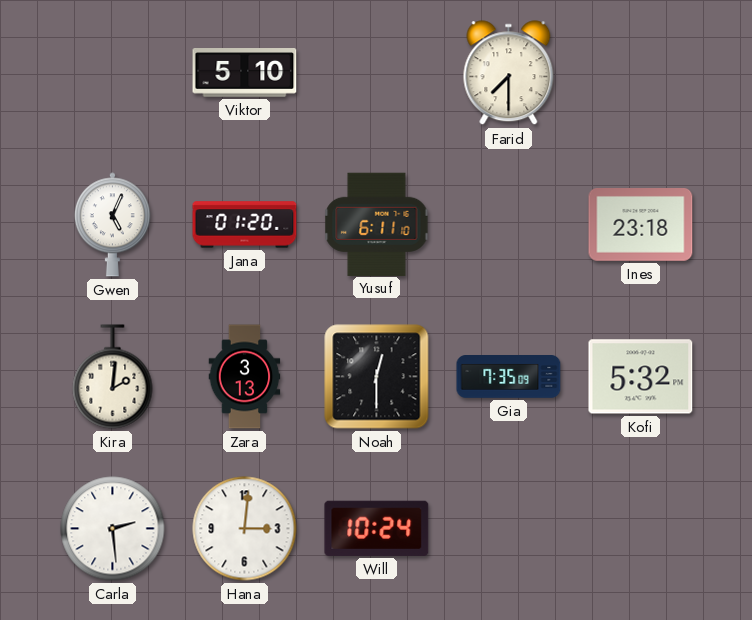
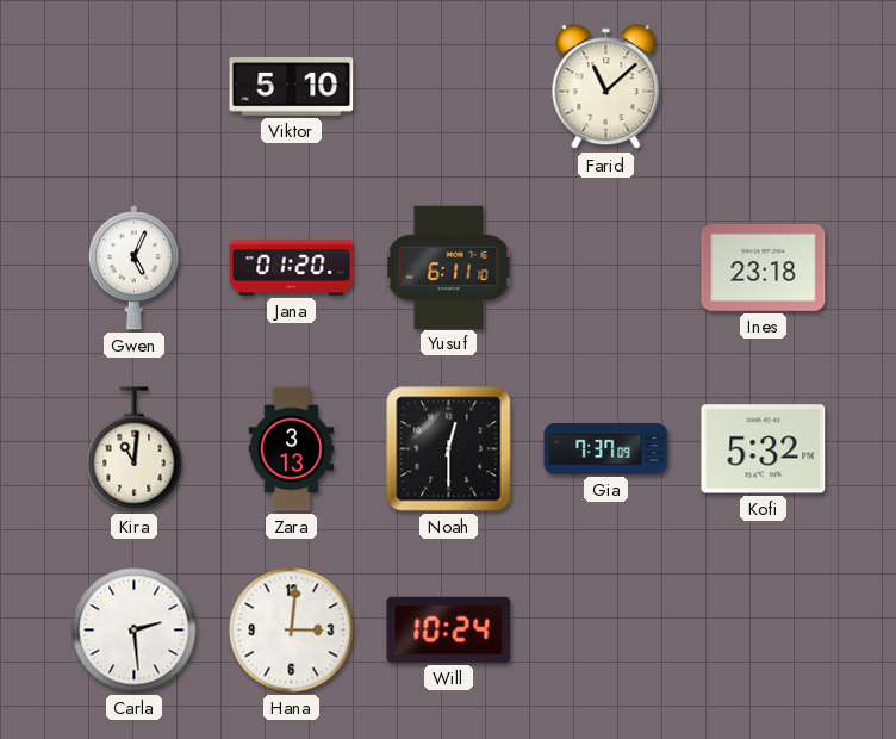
Farid: 7:30 -> 11:08
Kira: 2:01 -> 11:01
Gia: 7:35 -> 7:37
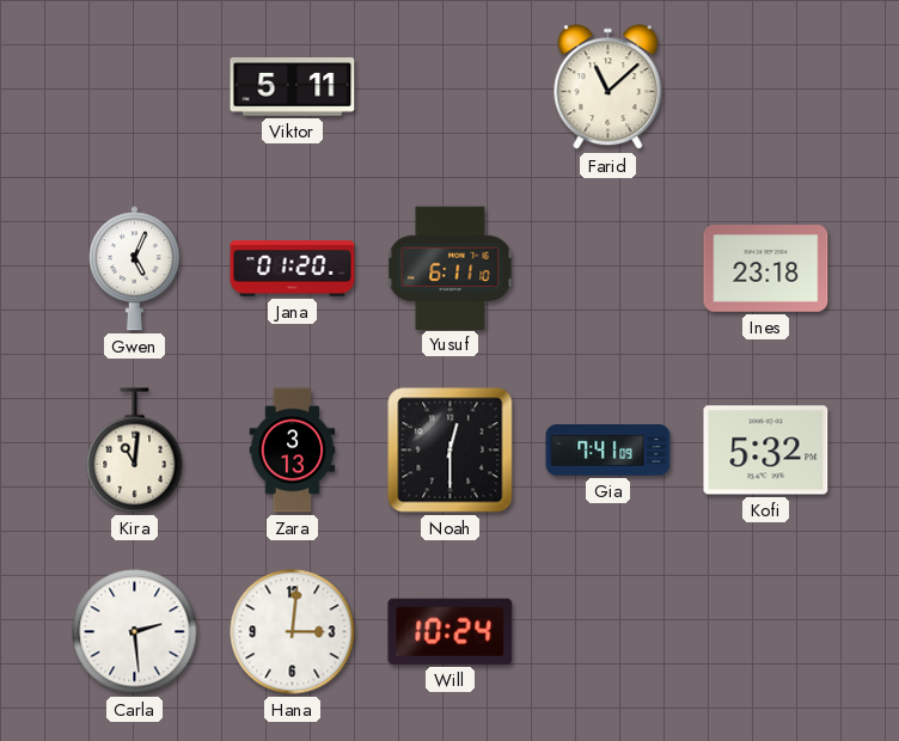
Viktor: 5:10 -> 5:11
Gia: 7:37 -> 7:41
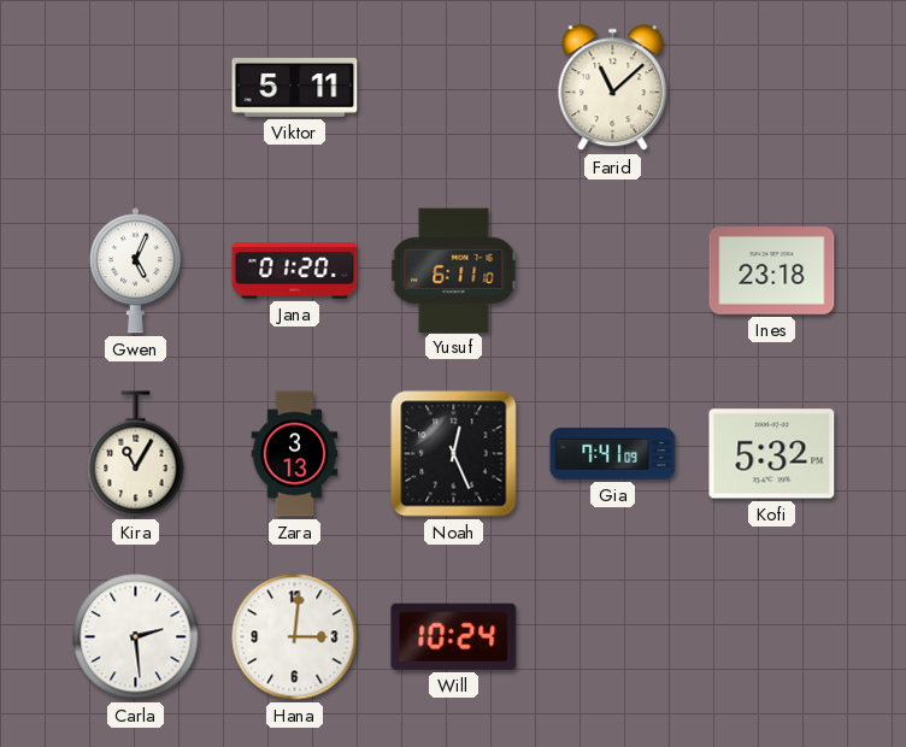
Kira: 11:01 -> 11:05
Noah: 12:30 -> 12:26
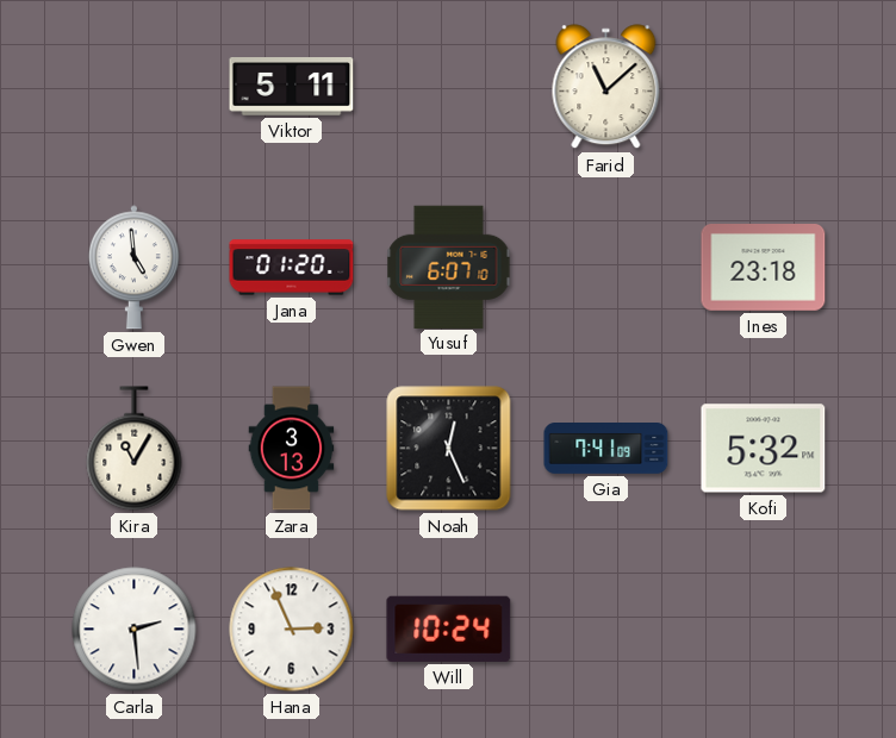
Gwen: 5:04 -> 4:59
Yusuf: 6:11 -> 6:07
Hana: 3:01 -> 2:56
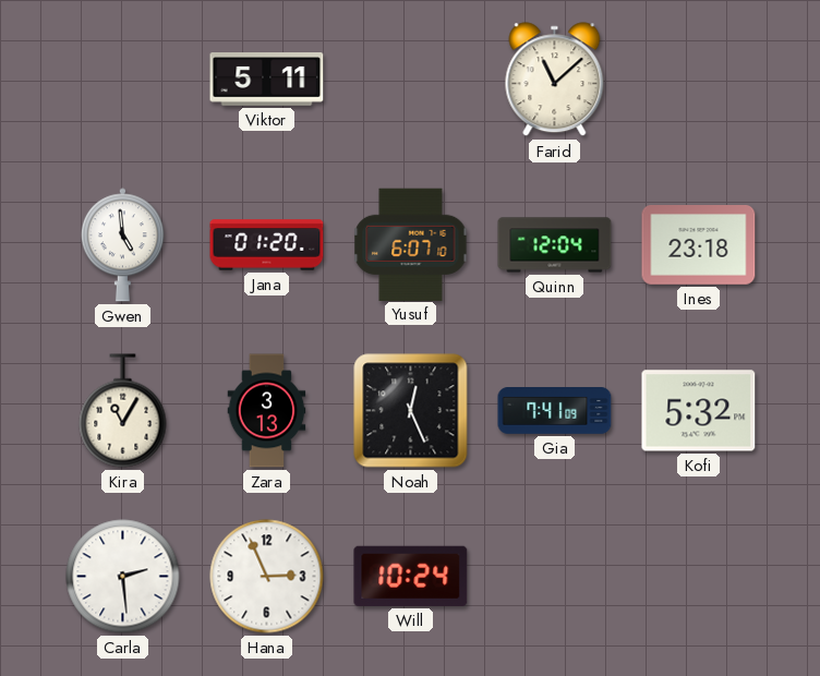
Quinn: none -> 12:04
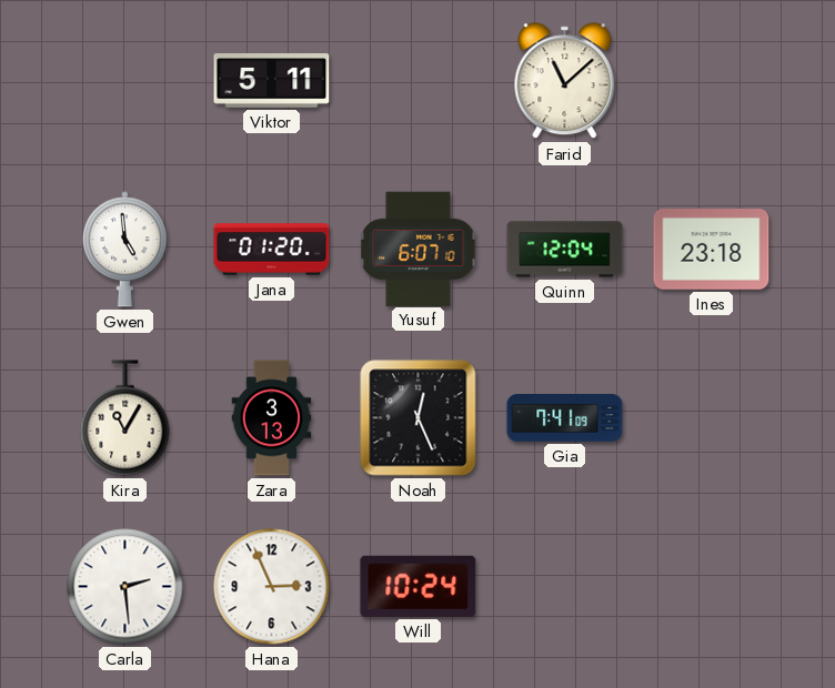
Kofi: 5:32 -> none
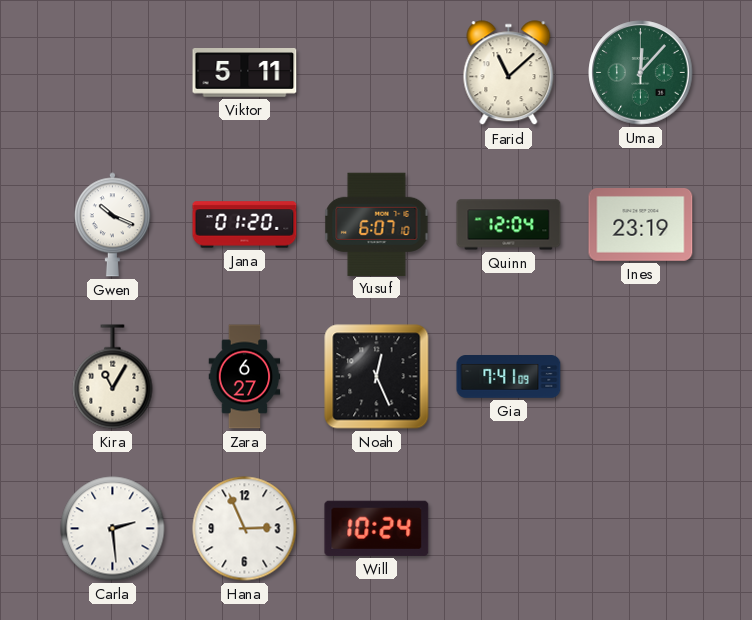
Uma: none -> 12:07
Gwen: 4:59 -> 10:19
Ines: 23:18 -> 23:19
Zara: 3:13 -> 6:27
